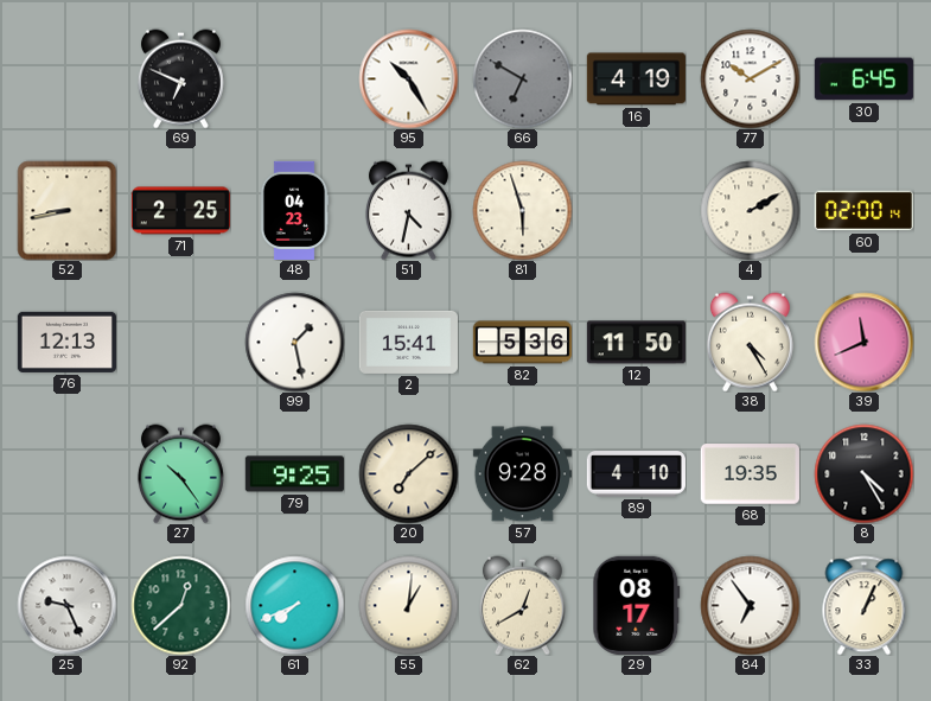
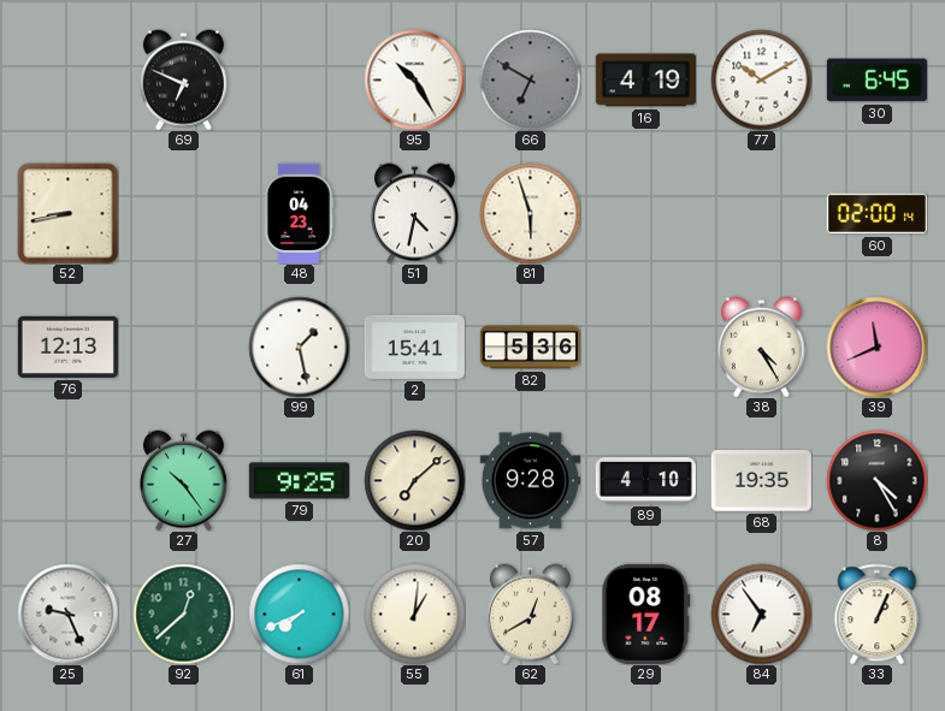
71: 2:25 -> none
4: 2:10 -> none
12: 11:50 -> none
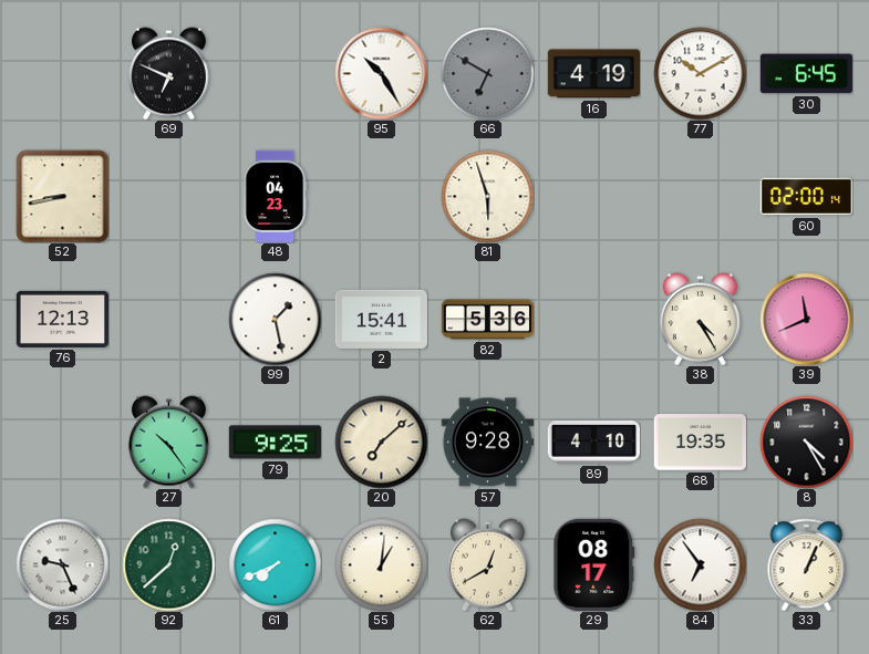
51: 4:32 -> none
